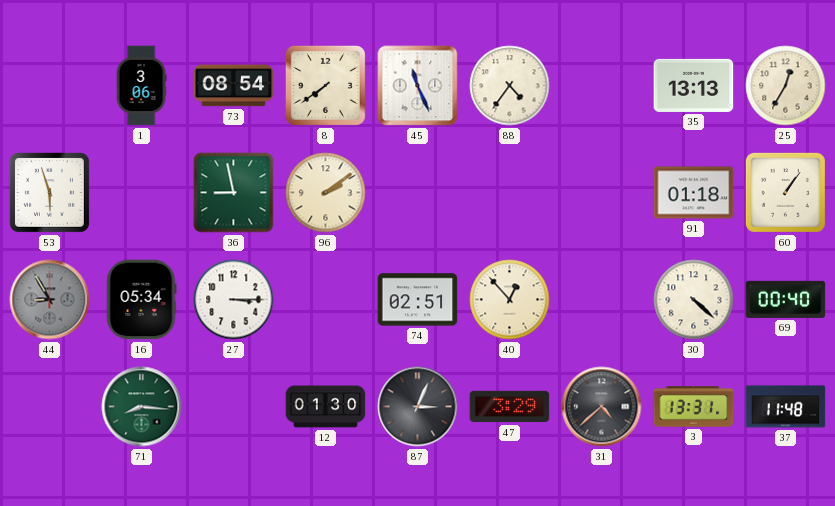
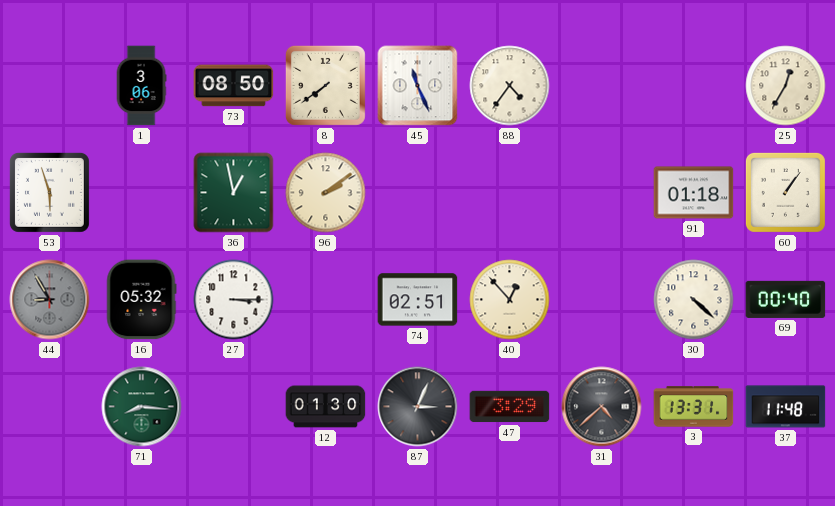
73: 08:54 -> 08:50
35: 13:13 -> none
36: 8:58 -> 12:58
16: 05:34 -> 05:32
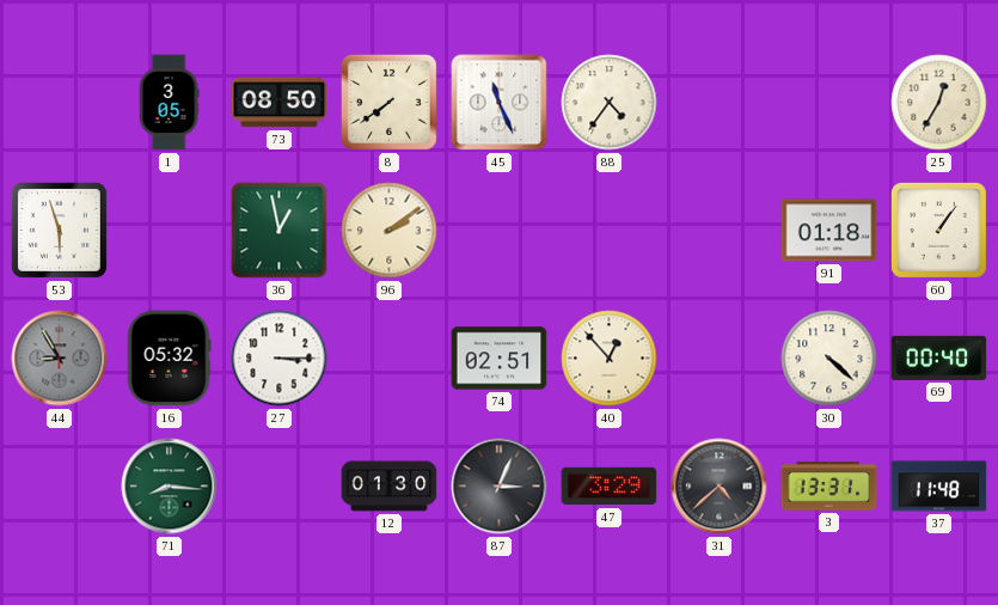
1: 3:06 -> 3:05
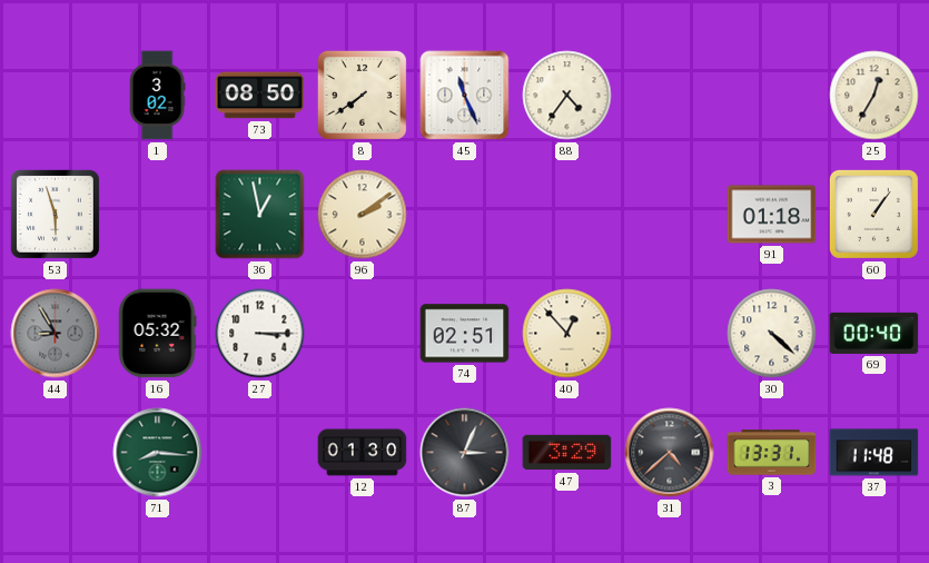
1: 3:05 -> 3:02
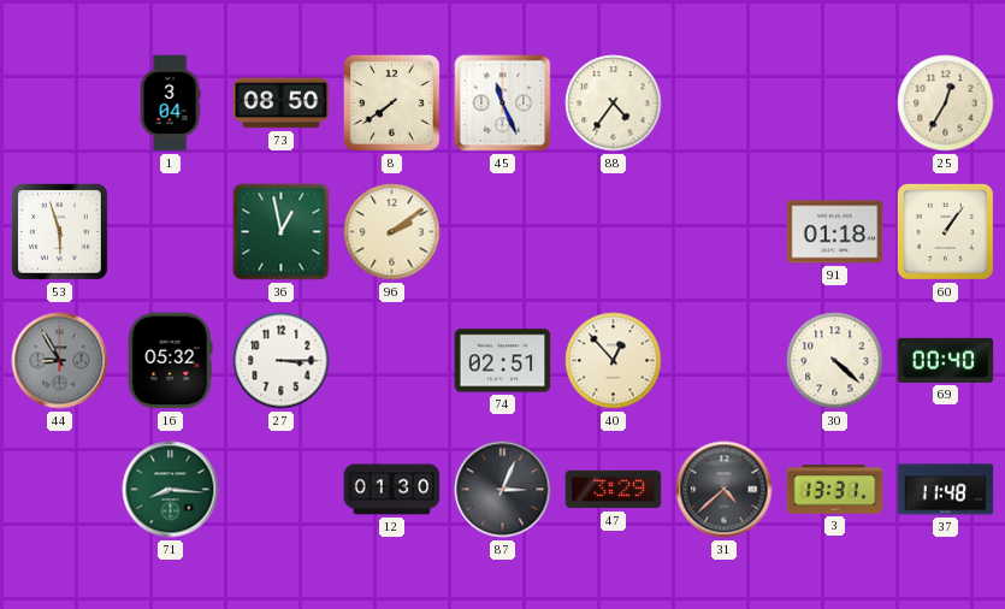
1: 3:02 -> 3:04
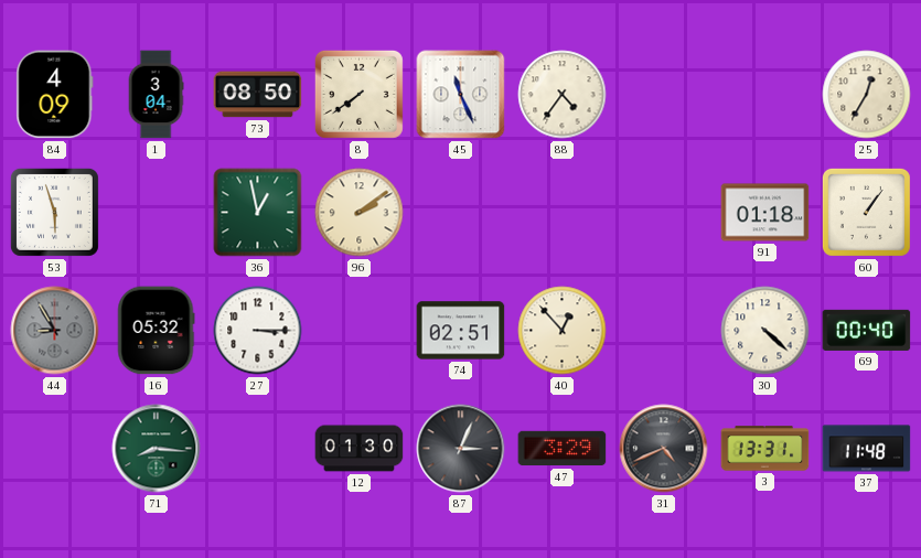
84: none -> 4:09
31: 4:38 -> 4:41
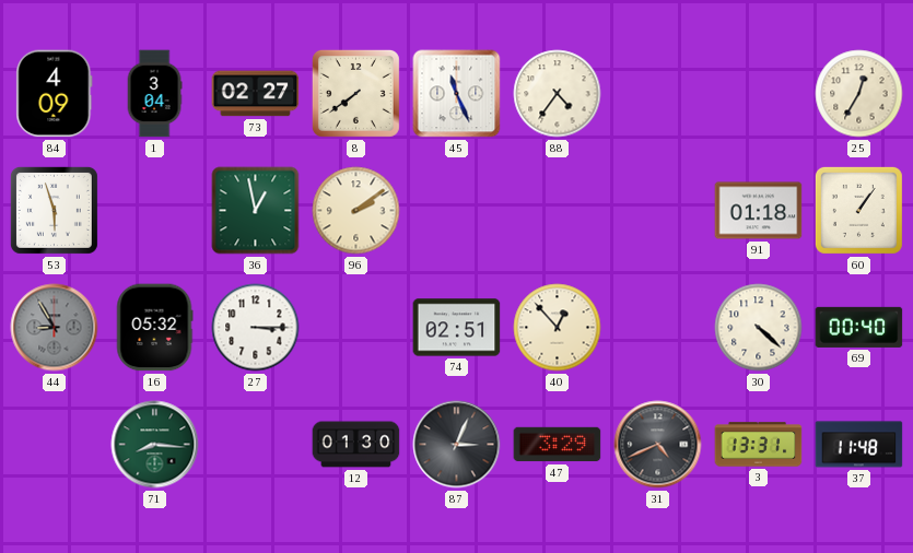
73: 08:50 -> 02:27
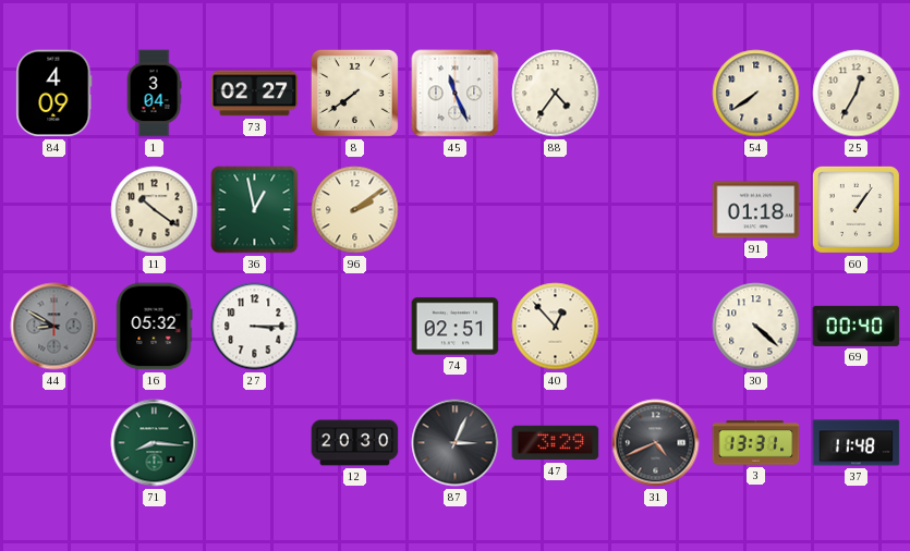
54: none -> 7:39
53: 5:57 -> none
11: none -> 10:21
44: 8:55 -> 8:50
12: 01:30 -> 20:30
